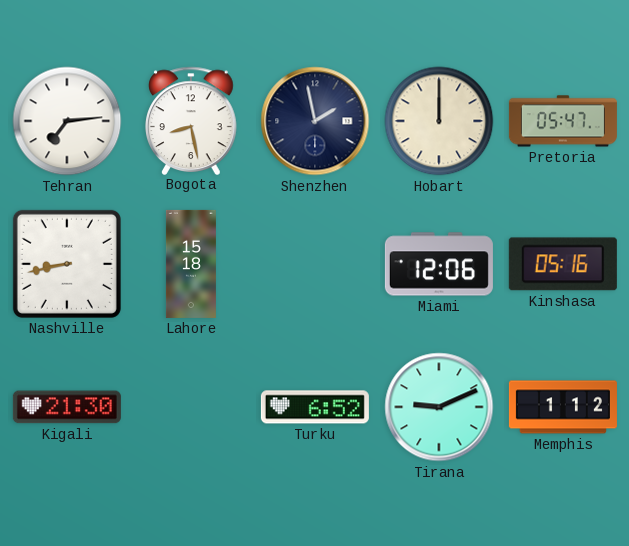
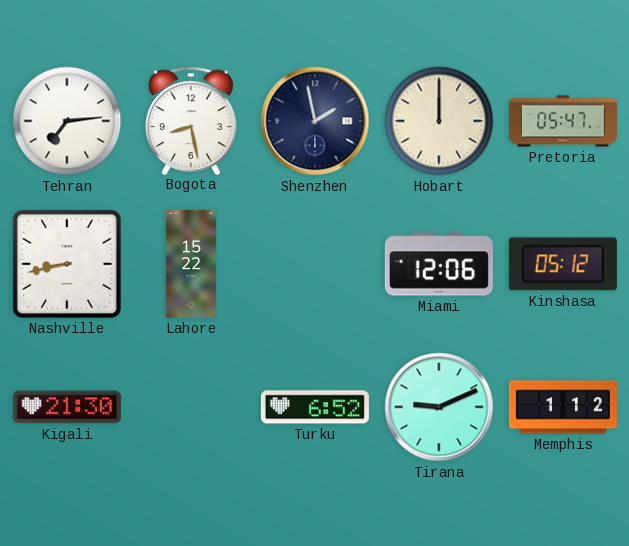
Lahore: 15:18 -> 15:22
Kinshasa: 05:16 -> 05:12
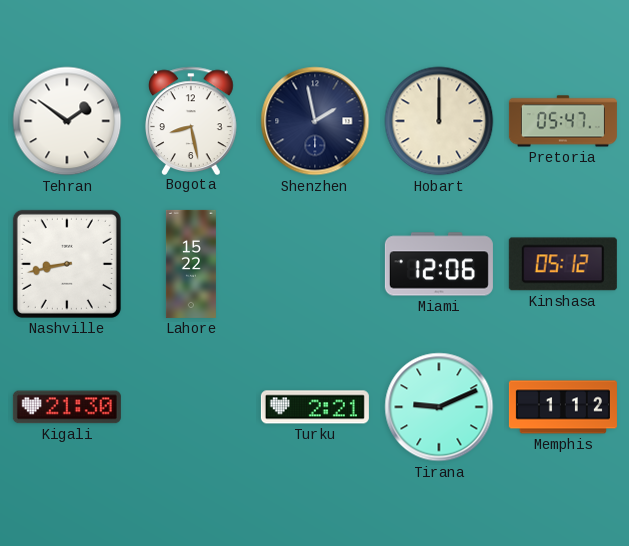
Tehran: 7:14 -> 1:51
Turku: 6:52 -> 2:21
